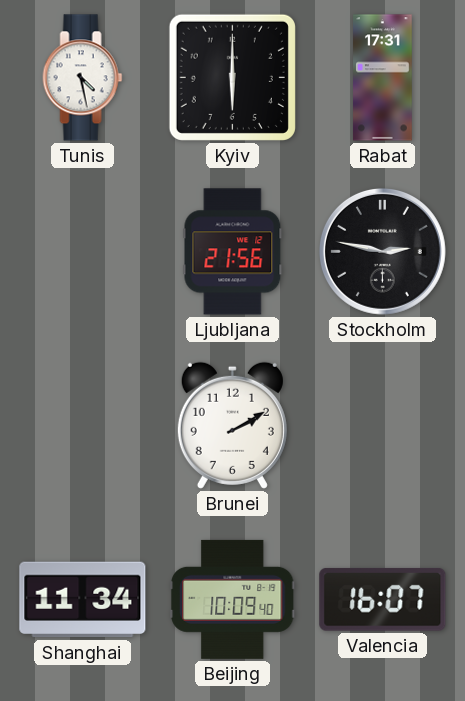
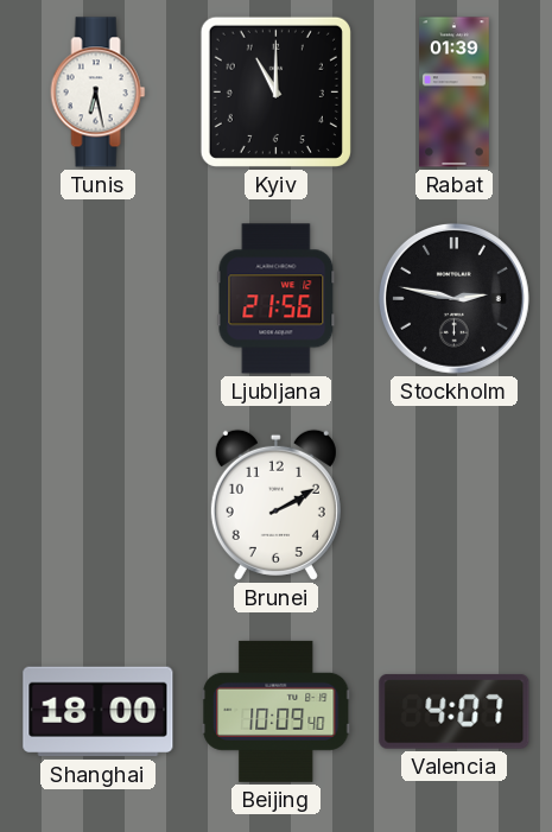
Tunis: 4:28 -> 6:28
Kyiv: 6:00 -> 11:00
Rabat: 17:31 -> 01:39
Shanghai: 11:34 -> 18:00
Valencia: 16:07 -> 4:07
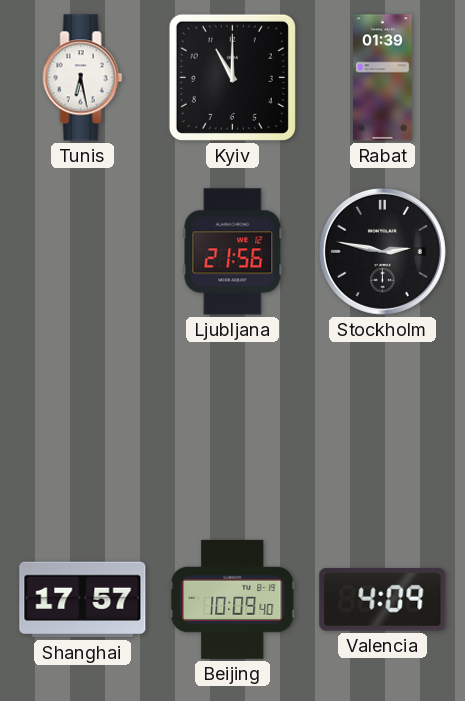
Brunei: 2:10 -> none
Shanghai: 18:00 -> 17:57
Valencia: 4:07 -> 4:09
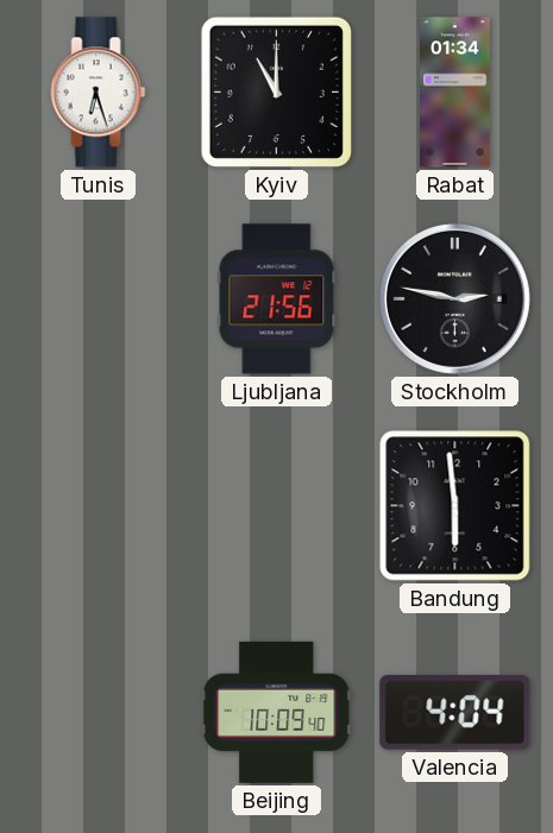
Tunis: 6:28 -> 6:27
Rabat: 01:39 -> 01:34
Bandung: none -> 5:59
Shanghai: 17:57 -> none
Valencia: 4:09 -> 4:04
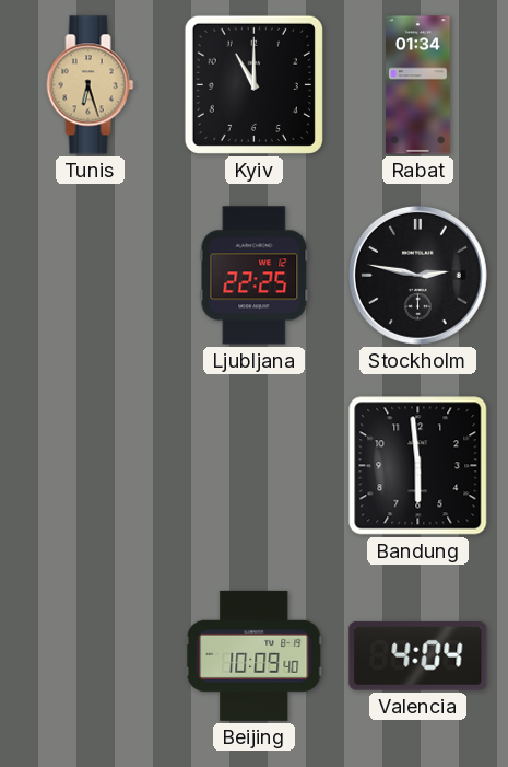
Tunis dial: white -> champagne
Ljubljana: 21:56 -> 22:25
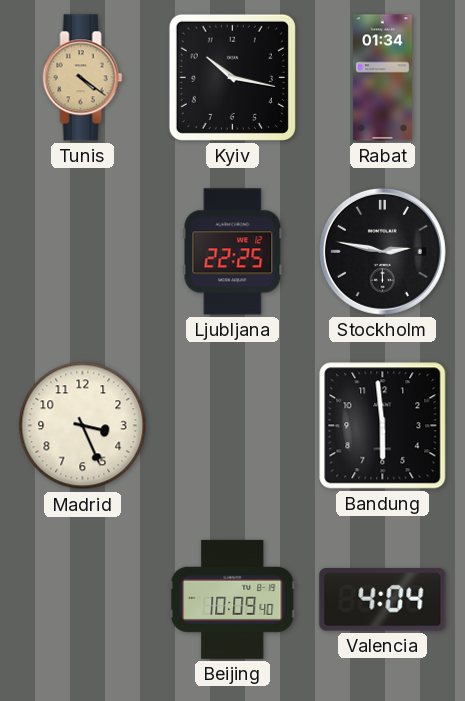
Tunis: 6:27 -> 4:21
Kyiv: 11:00 -> 10:17
Madrid: none -> 3:26
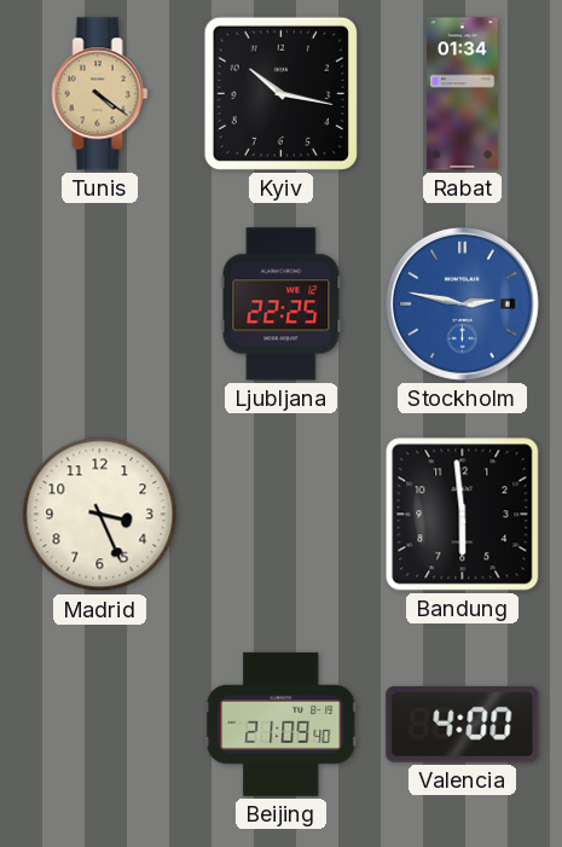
Stockholm dial: black -> blue
Beijing: 10:09 -> 21:09
Valencia: 4:04 -> 4:00
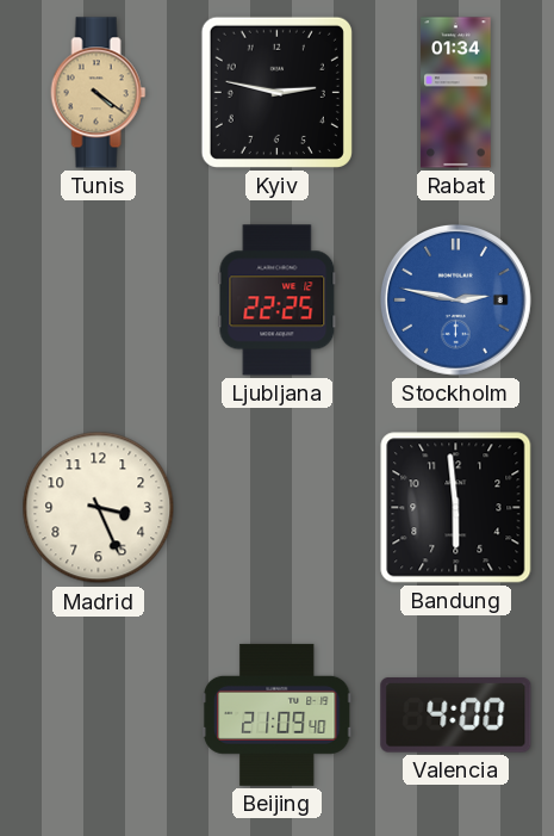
Kyiv: 10:17 -> 2:47
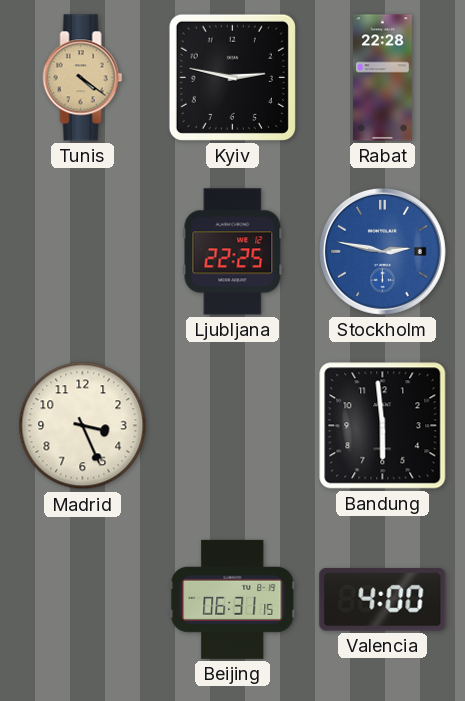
Rabat: 01:34 -> 22:28
Beijing: 21:09 -> 06:31
